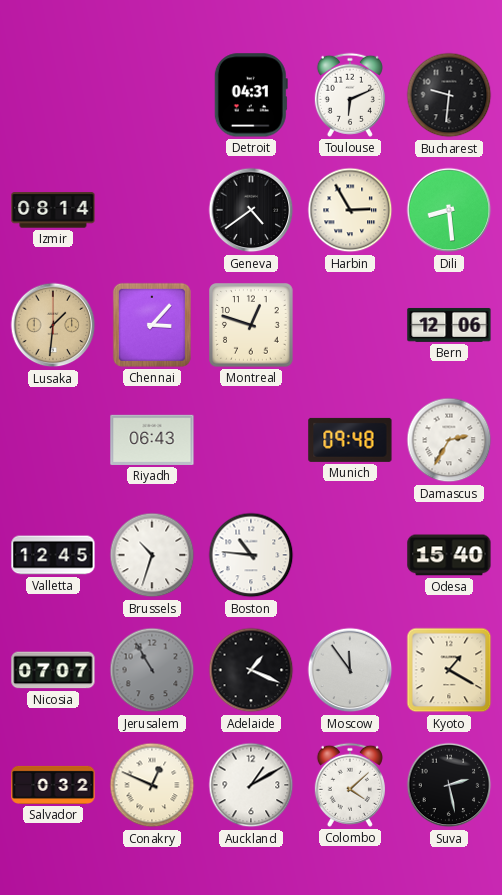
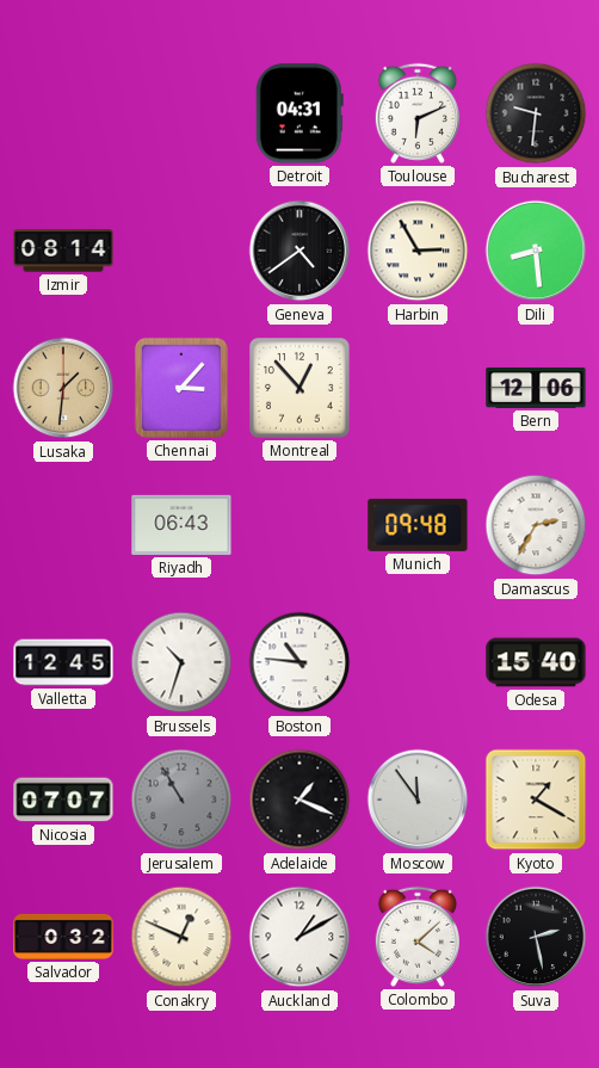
Montreal: 12:48 -> 12:53
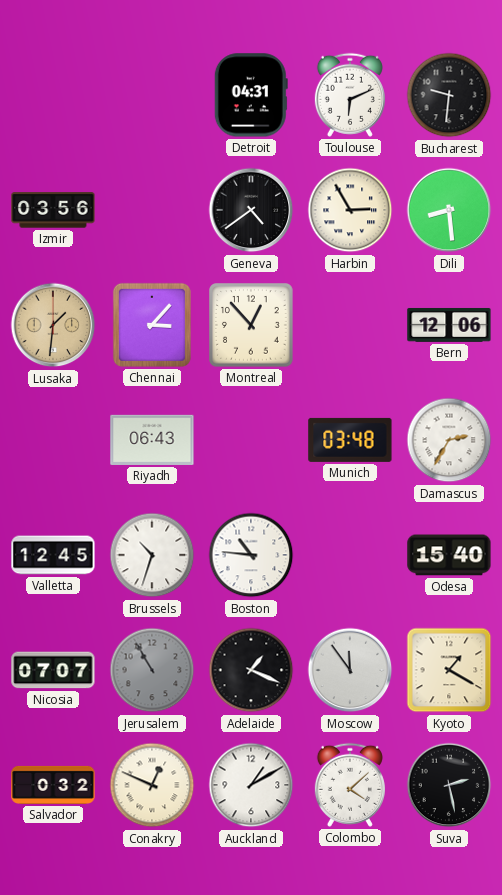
Izmir: 08:14 -> 03:56
Munich: 09:48 -> 03:48
